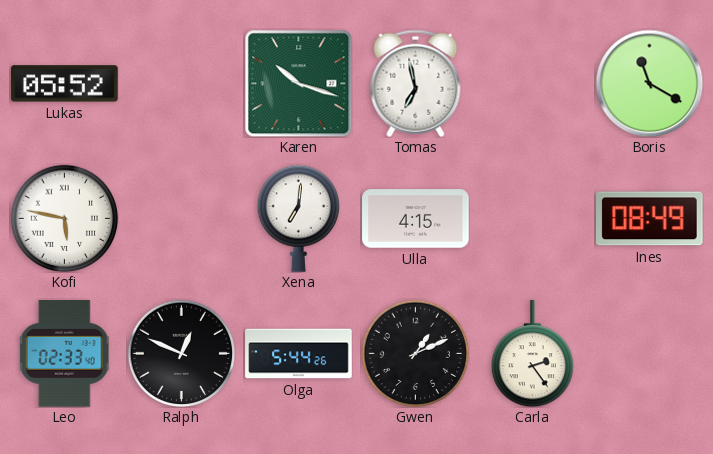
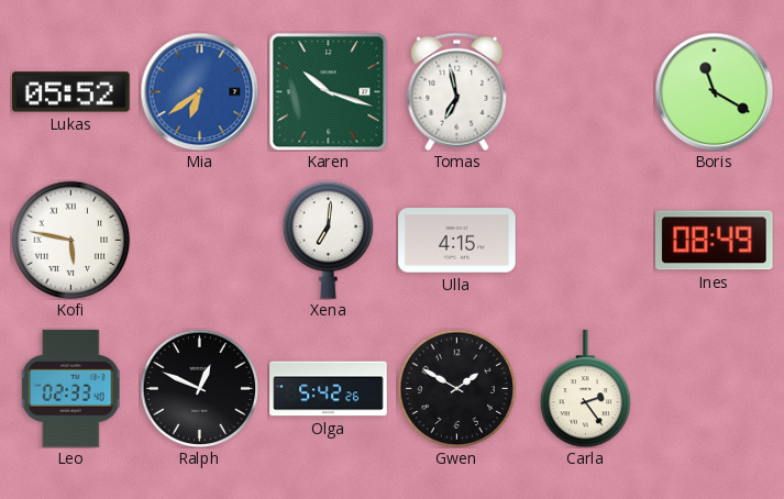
Mia: none -> 6:39
Olga: 5:44 -> 5:42
Gwen: 1:11 -> 1:50
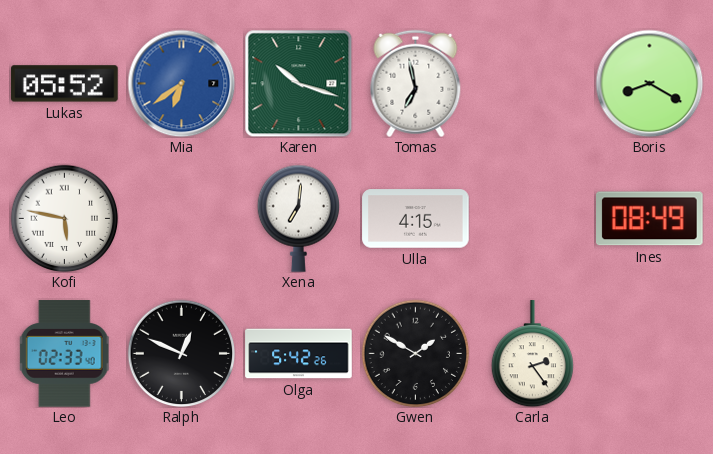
Boris: 11:20 -> 8:20
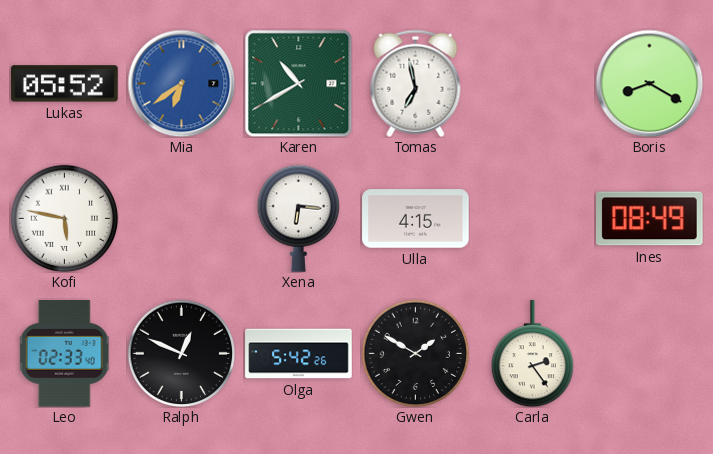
Karen: 10:18 -> 10:40
Xena: 7:01 -> 6:16
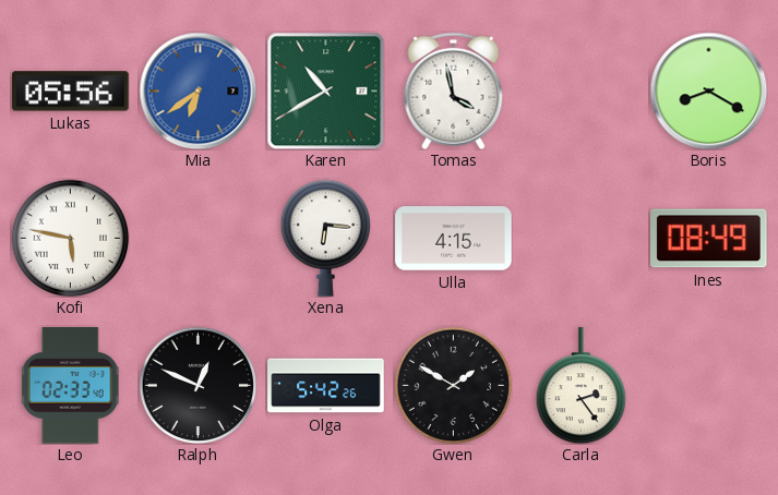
Lukas: 05:52 -> 05:56
Tomas: 6:58 -> 3:58
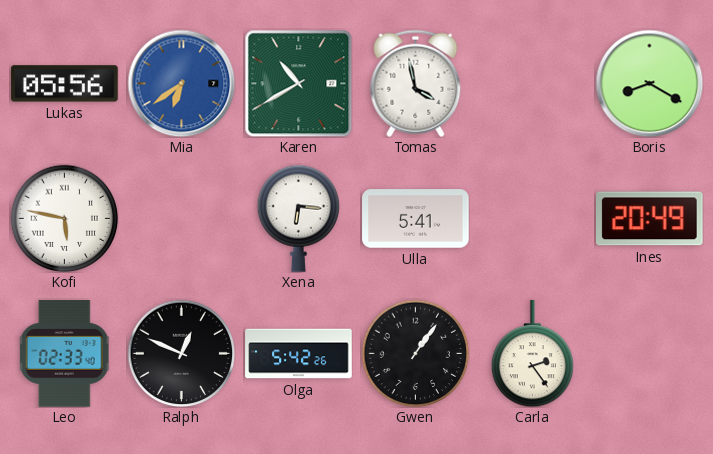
Ulla: 4:15 -> 5:41
Ines: 08:49 -> 20:49
Gwen: 1:50 -> 1:06
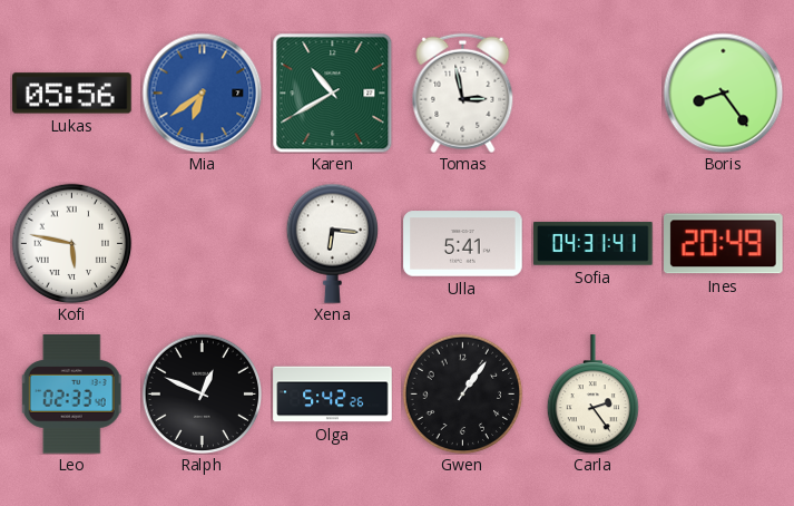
Tomas: 3:58 -> 2:58
Boris: 8:20 -> 8:24
Sofia: none -> 04:31
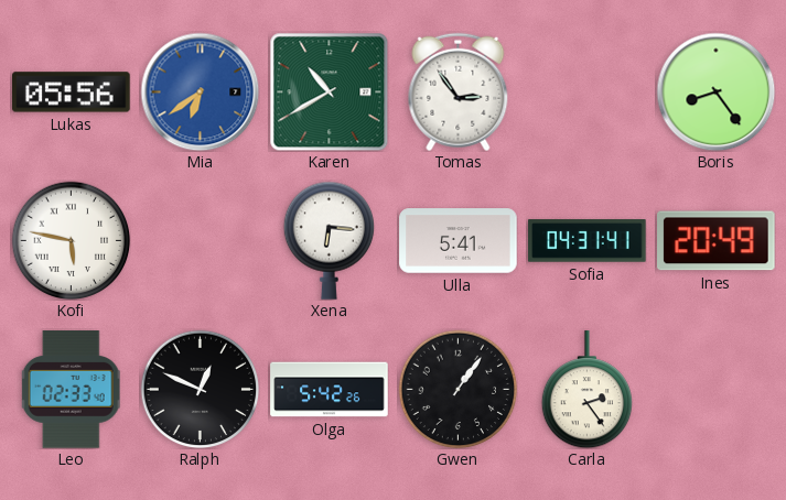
Tomas: 2:58 -> 2:54
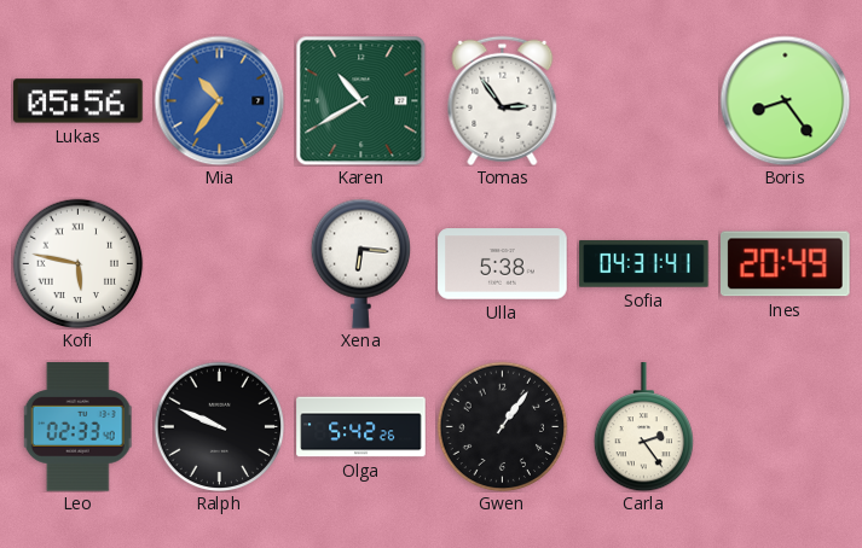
Mia: 6:39 -> 10:36
Ulla: 5:41 -> 5:38
Ralph: 12:49 -> 9:49
